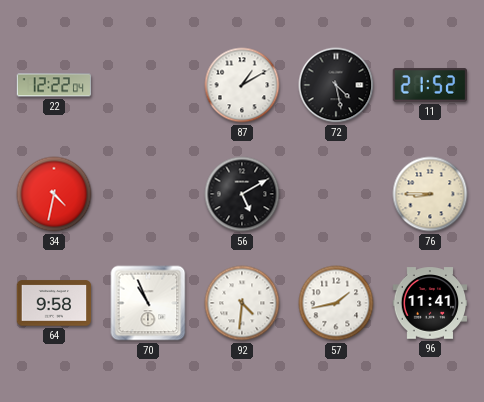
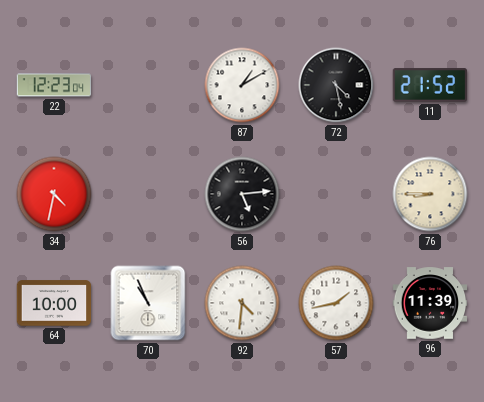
22: 12:22 -> 12:23
56: 5:10 -> 5:14
64: 9:58 -> 10:00
96: 11:41 -> 11:39
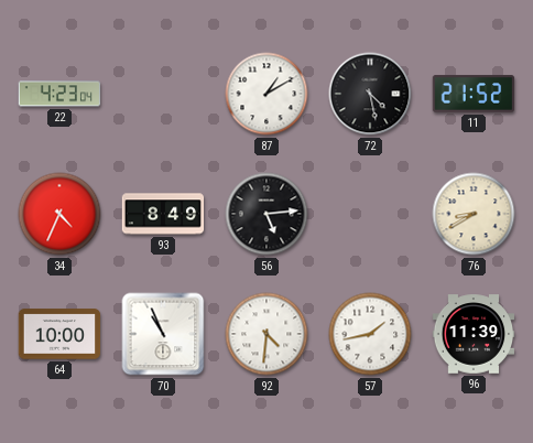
22: 12:23 -> 4:23
34: 4:32 -> 4:34
93: none -> 8:49
76: 8:45 -> 8:40
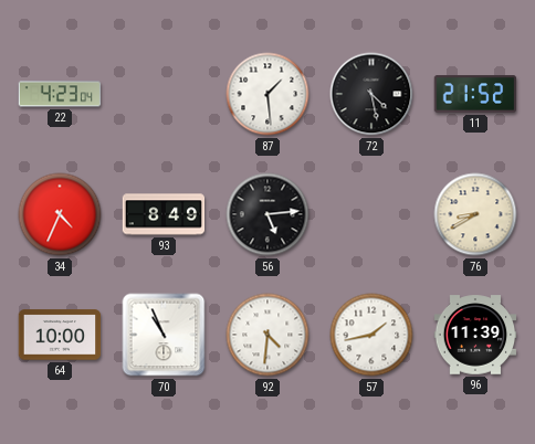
87: 1:10 -> 1:29
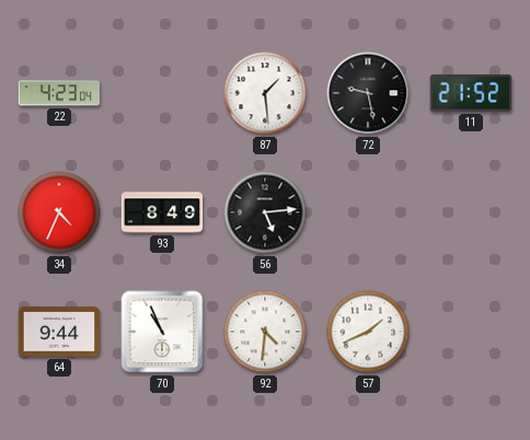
72: 4:28 -> 9:28
76: 8:40 -> none
64: 10:00 -> 9:44
57: 1:43 -> 1:41
96: 11:39 -> none
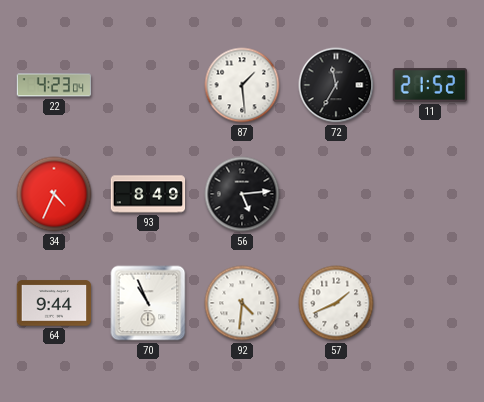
72: 9:28 -> 11:35
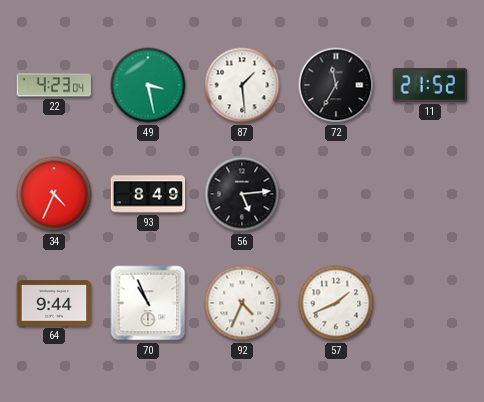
49: none -> 3:28
92: 4:31 -> 4:34
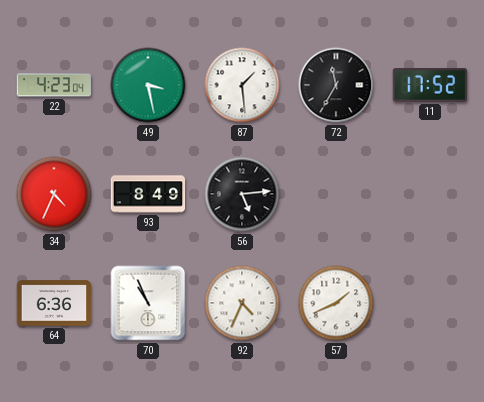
11: 21:52 -> 17:52
64: 9:44 -> 6:36
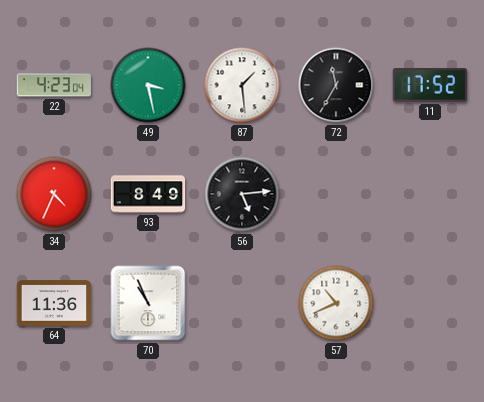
64: 6:36 -> 11:36
92: 4:34 -> none
57: 1:41 -> 10:41
